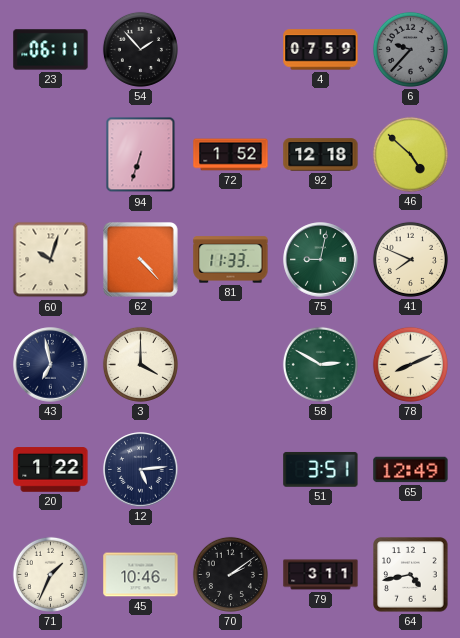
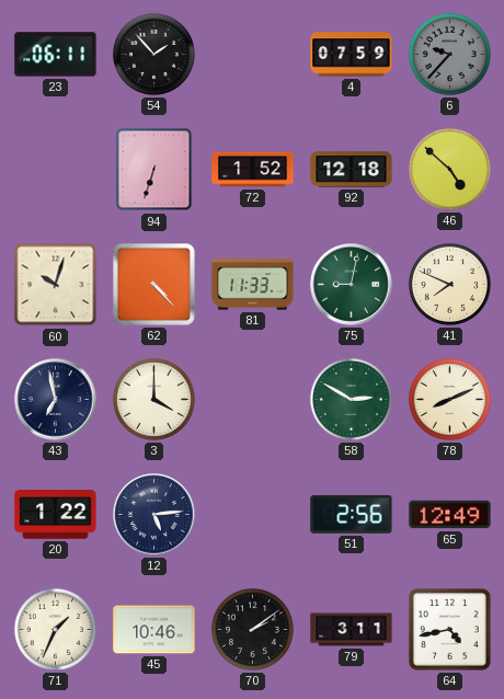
51: 3:51 -> 2:56
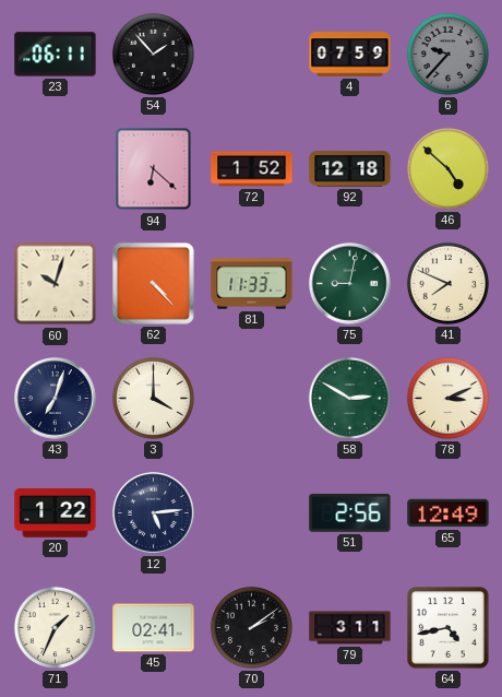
94: 6:33 -> 6:22
43: 6:58 -> 7:03
78: 8:11 -> 3:11
45: 10:46 -> 02:41
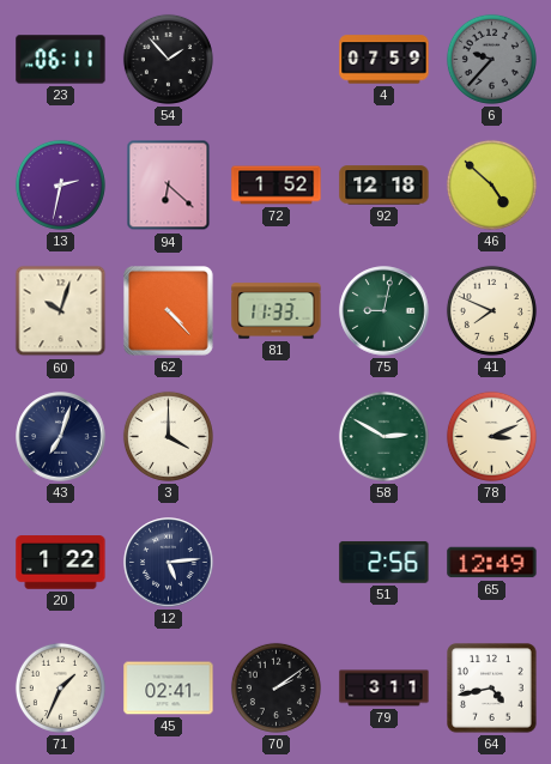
13: none -> 2:32
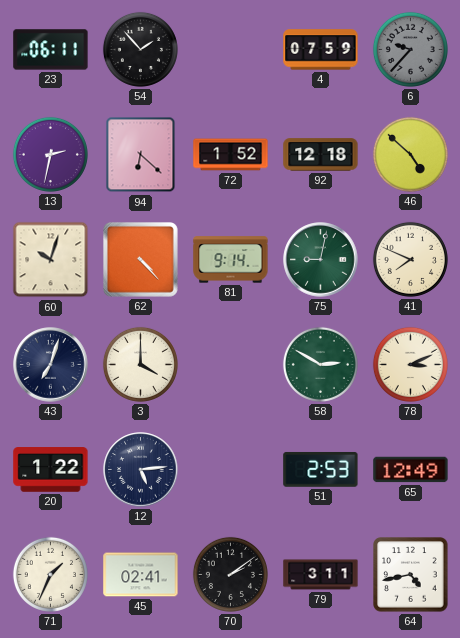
81: 11:33 -> 9:14
51: 2:56 -> 2:53
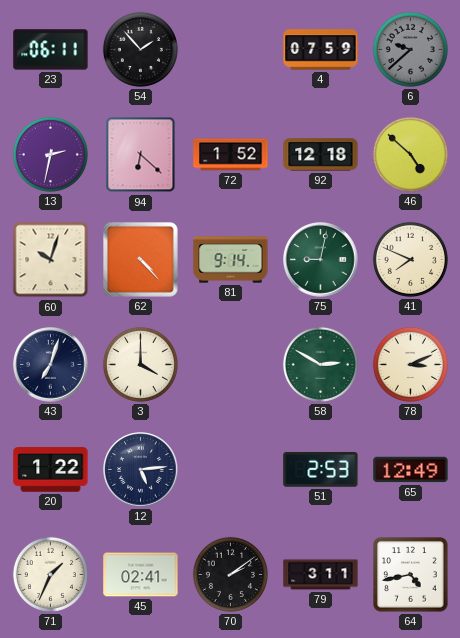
6: 9:37 -> 9:38
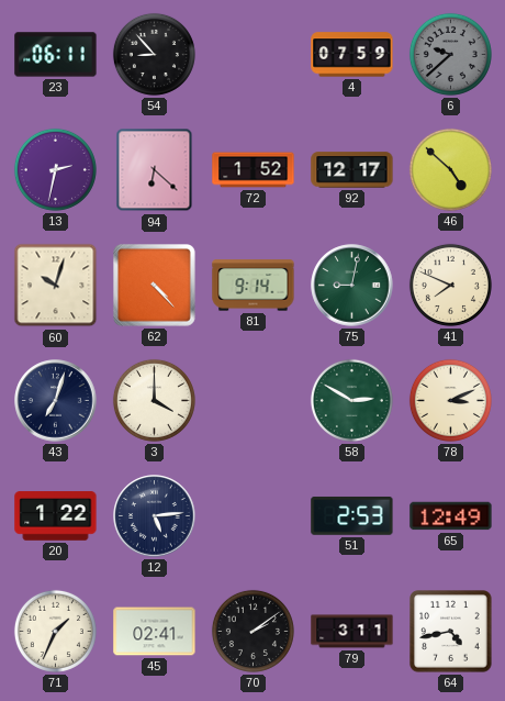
54: 1:53 -> 8:53
92: 12:18 -> 12:17
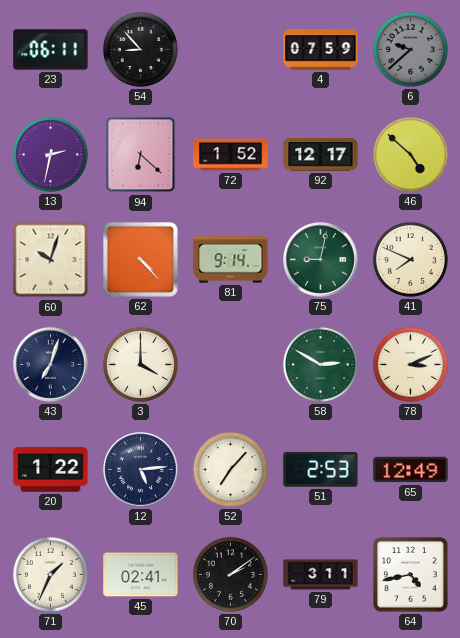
52: none -> 7:07
